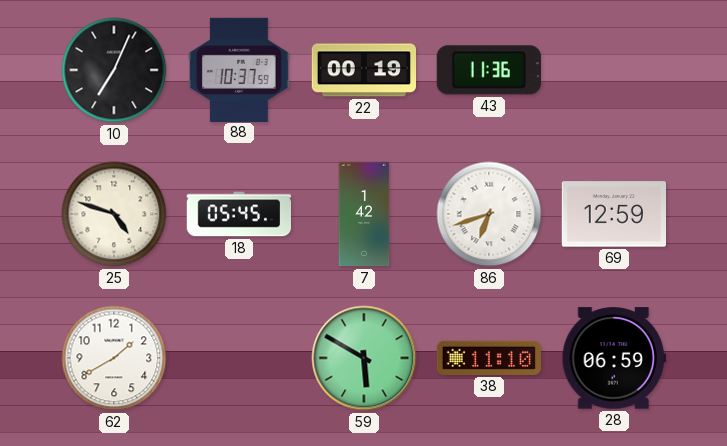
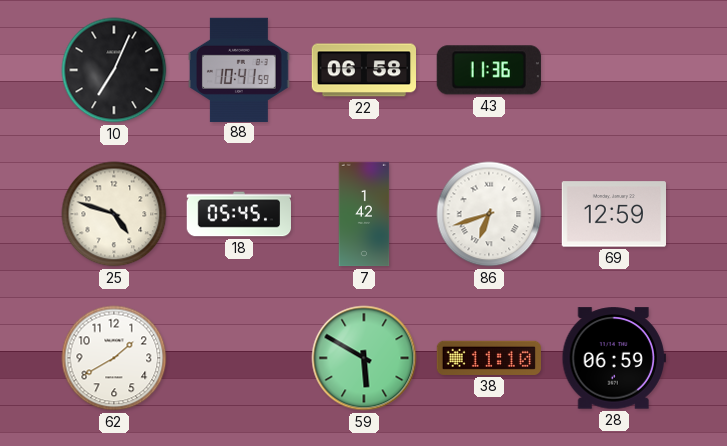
88: 10:37 -> 10:41
22: 00:19 -> 06:58
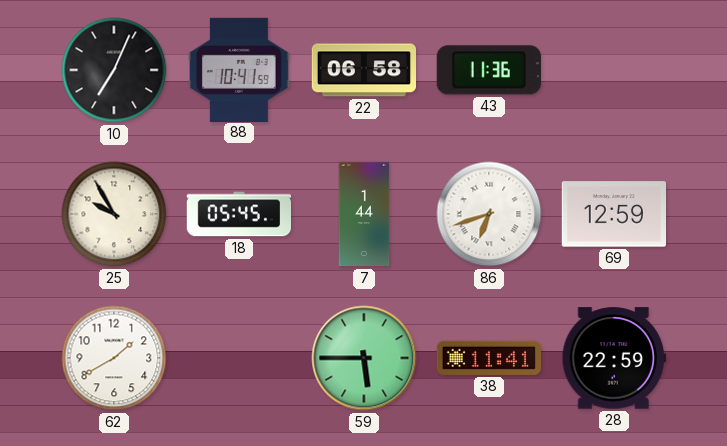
25: 4:48 -> 9:55
7: 1:42 -> 1:44
59: 5:50 -> 5:45
38: 11:10 -> 11:41
28: 06:59 -> 22:59
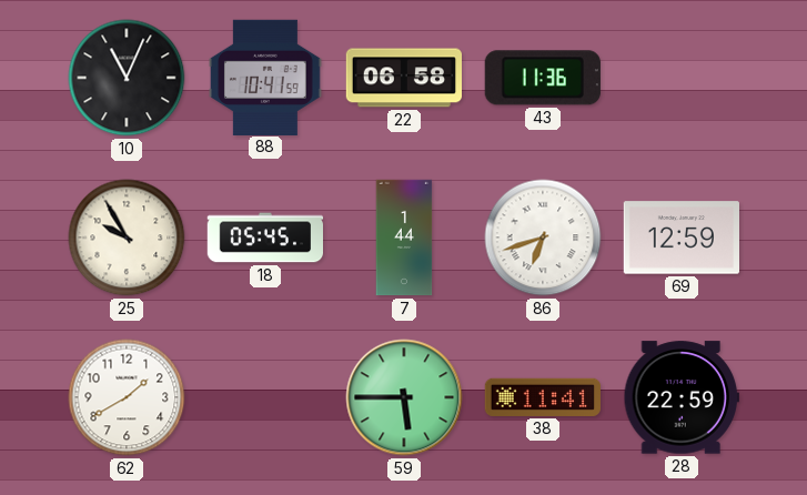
10: 7:04 -> 11:04
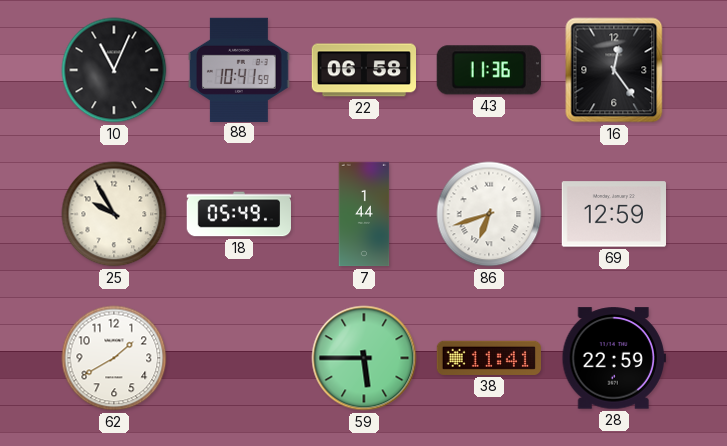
16: none -> 12:24
18: 05:45 -> 05:49
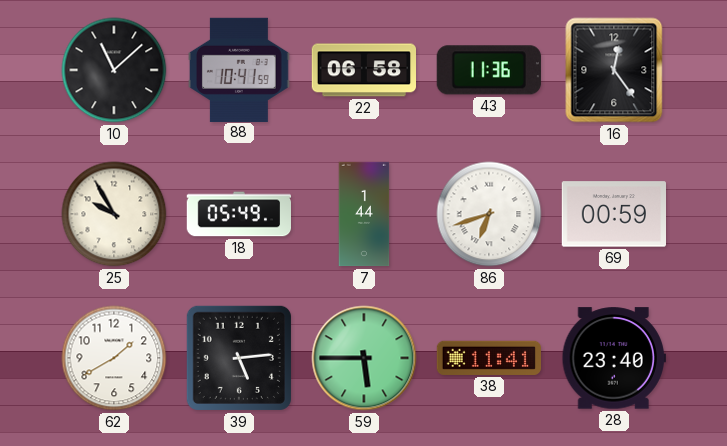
10: 11:04 -> 11:08
69: 12:59 -> 00:59
39: none -> 5:14
28: 22:59 -> 23:40
